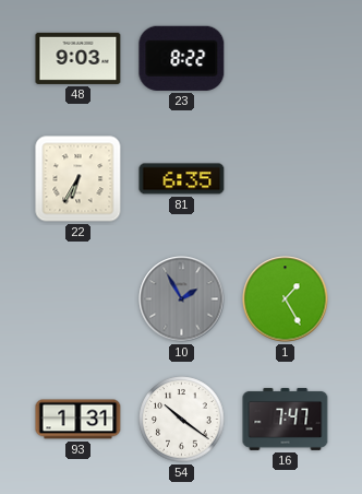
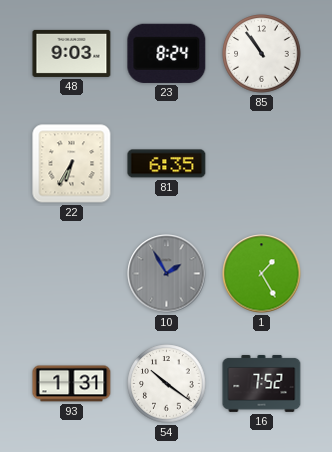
23: 8:22 -> 8:24
85: none -> 10:54
16: 7:47 -> 7:52
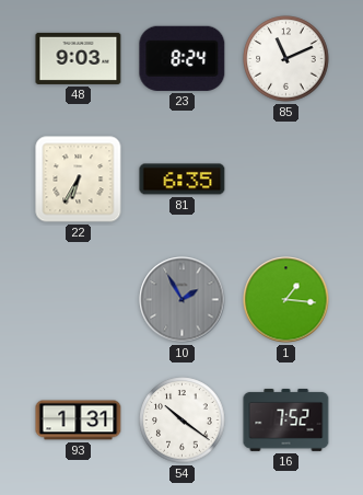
85: 10:54 -> 11:11
1: 1:25 -> 1:16
